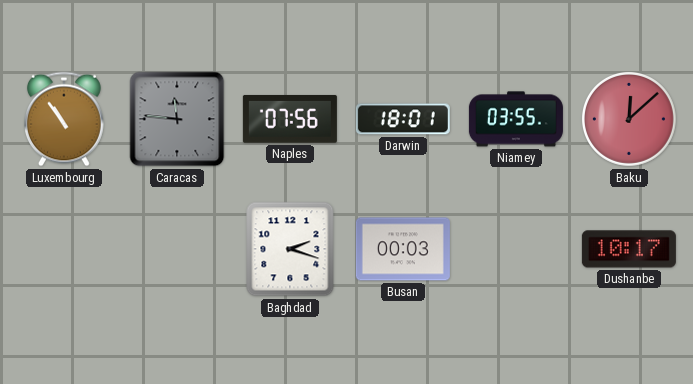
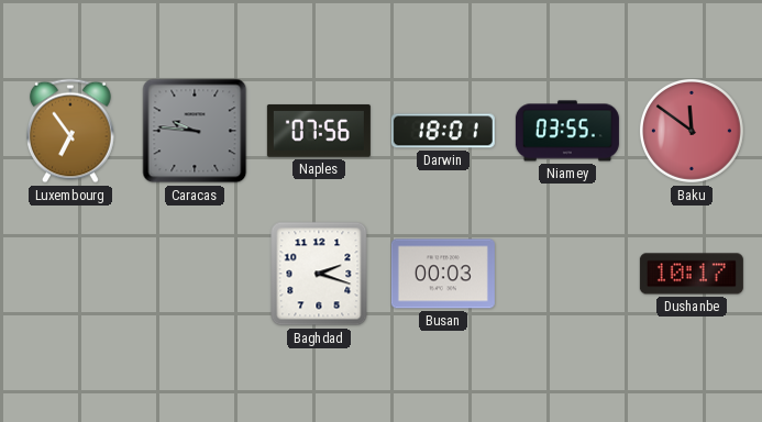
Luxembourg: 10:54 -> 6:54
Caracas: 11:46 -> 9:46
Baku: 12:08 -> 11:51
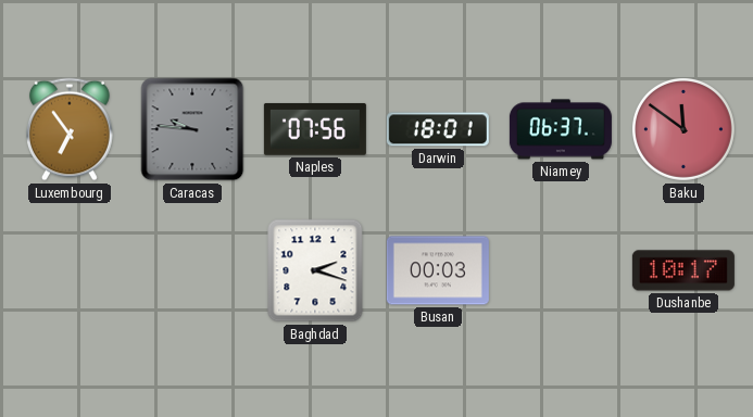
Niamey: 03:55 -> 06:37
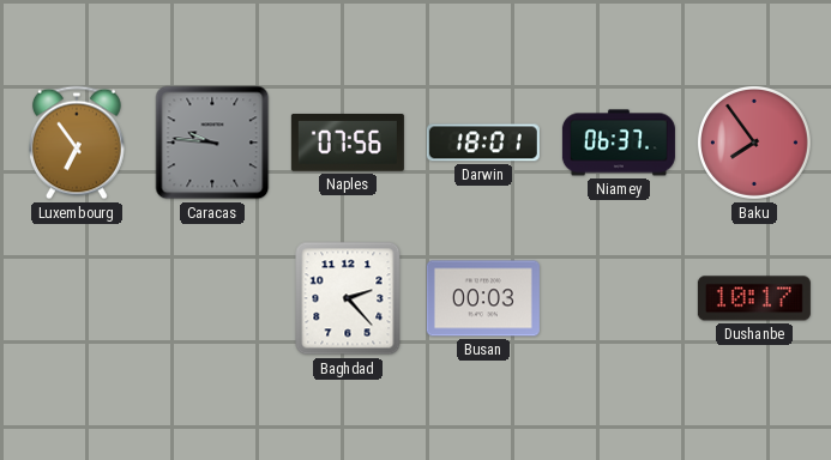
Baku: 11:51 -> 7:54
Baghdad: 2:18 -> 2:23
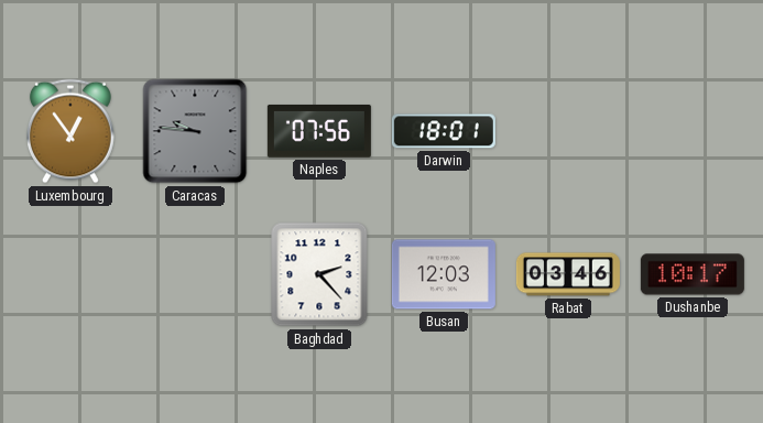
Luxembourg: 6:54 -> 12:54
Niamey: 06:37 -> none
Baku: 7:54 -> none
Busan: 00:03 -> 12:03
Rabat: none -> 03:46
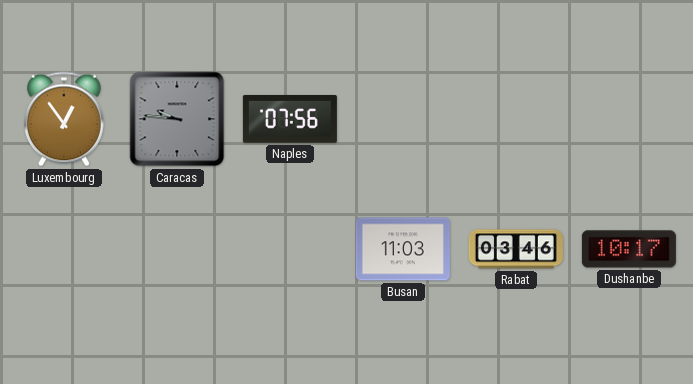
Darwin: 18:01 -> none
Baghdad: 2:23 -> none
Busan: 12:03 -> 11:03
